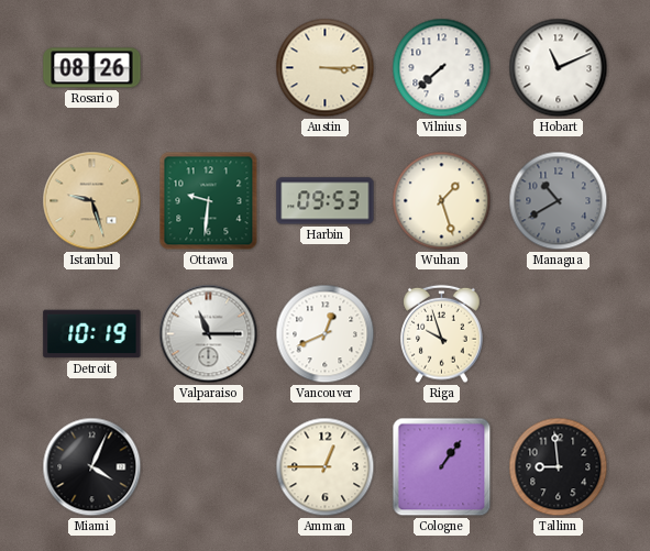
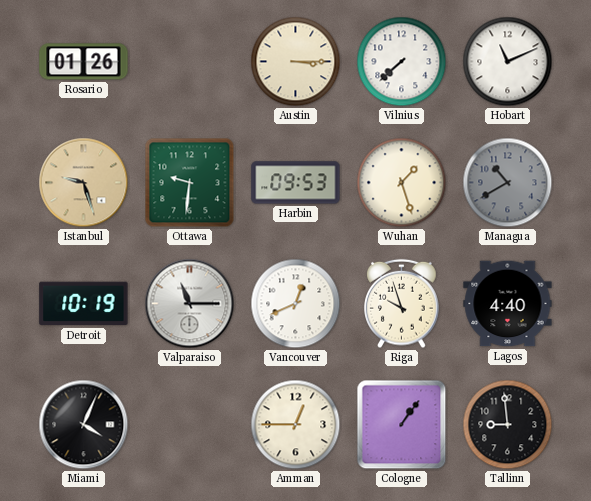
Rosario: 08:26 -> 01:26
Lagos: none -> 4:40
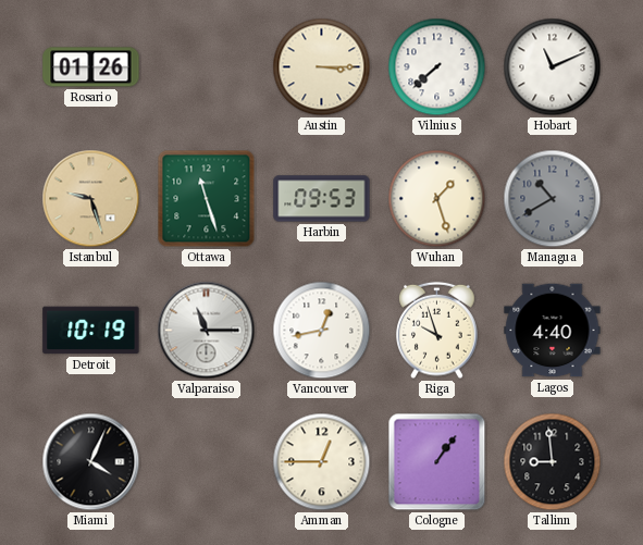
Ottawa: 9:31 -> 11:27
Vancouver: 12:41 -> 12:43
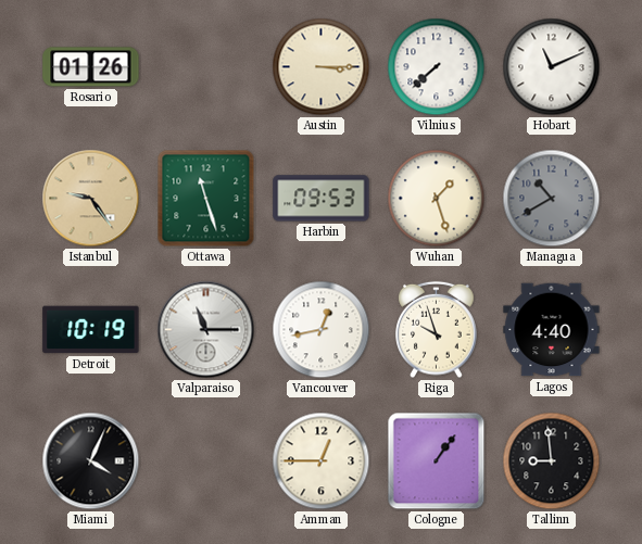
Istanbul: 9:27 -> 9:24
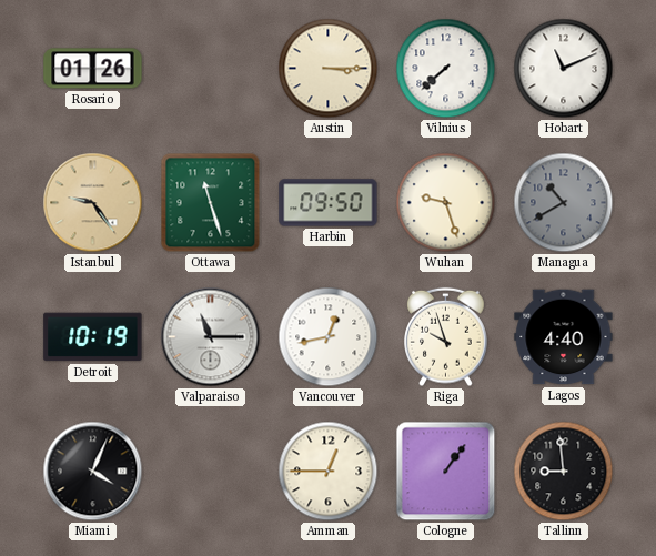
Harbin: 09:53 -> 09:50
Wuhan: 1:27 -> 9:27
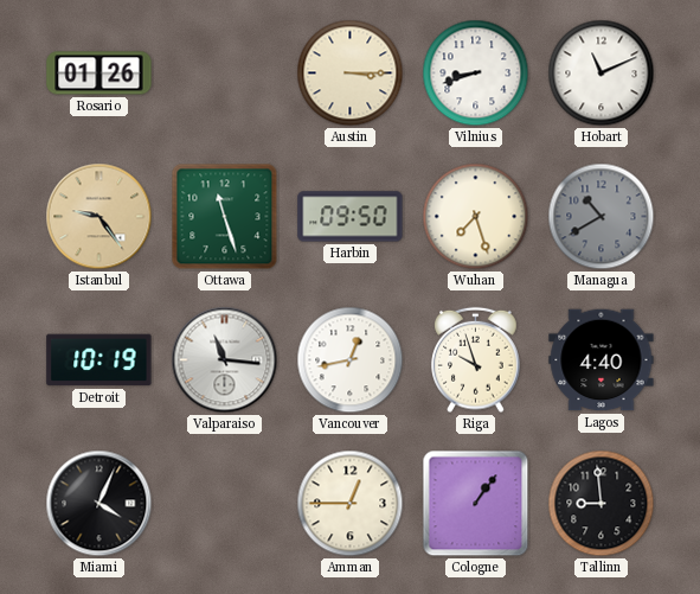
Vilnius: 7:38 -> 8:42
Wuhan: 9:27 -> 7:27
Valparaiso: 11:15 -> 11:16
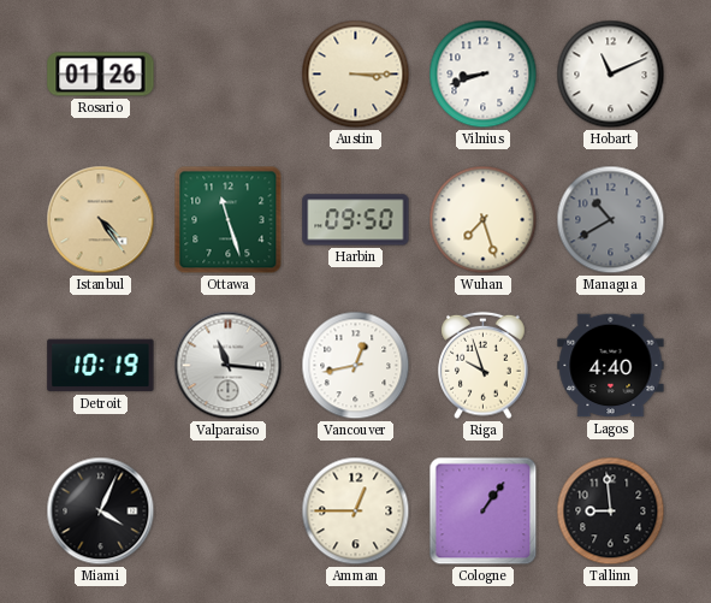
Istanbul: 9:24 -> 4:24
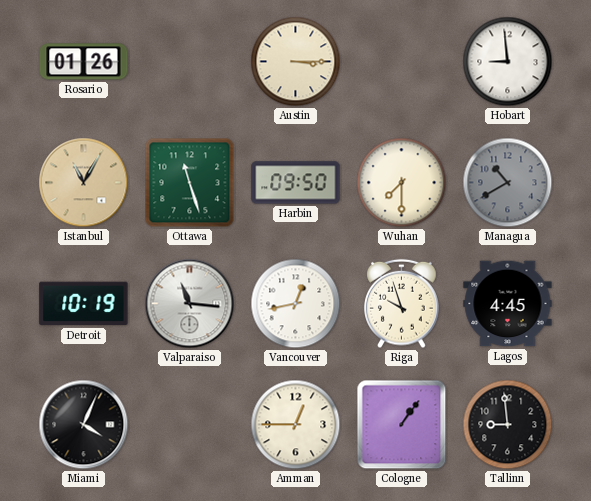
Vilnius: 8:42 -> none
Hobart: 11:11 -> 8:59
Istanbul: 4:24 -> 11:05
Wuhan: 7:27 -> 7:30
Lagos: 4:40 -> 4:45
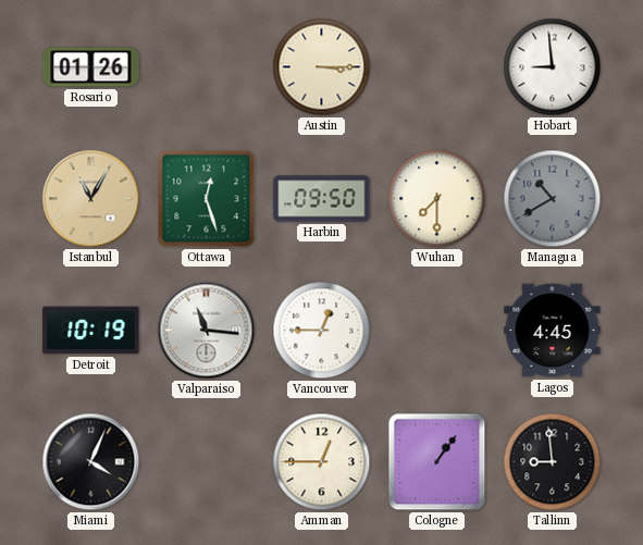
Ottawa: 11:27 -> 12:27
Vancouver: 12:43 -> 12:45
Riga: 9:57 -> none
